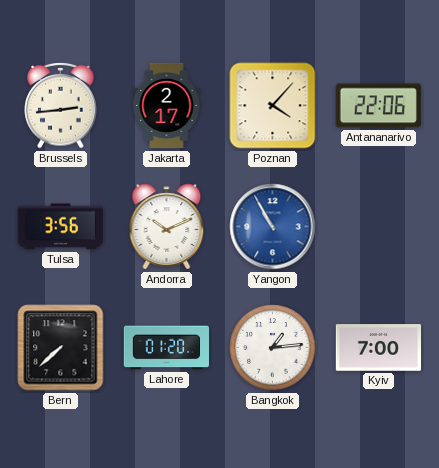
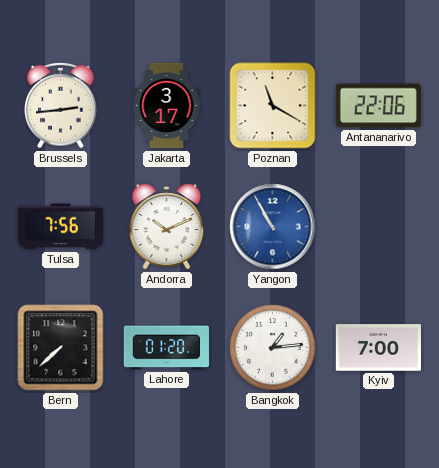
Jakarta: 2:17 -> 3:17
Poznan: 4:07 -> 11:20
Tulsa: 3:56 -> 7:56
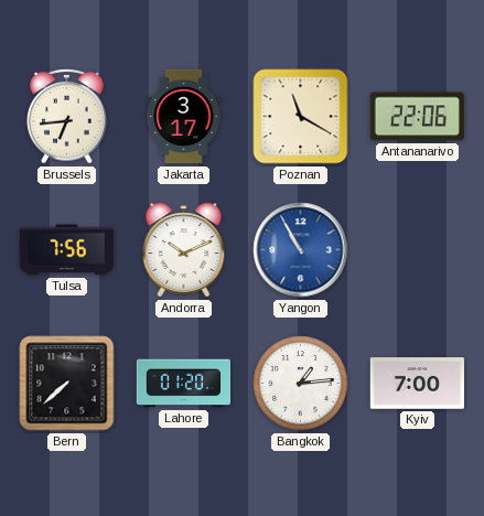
Brussels: 2:44 -> 6:44
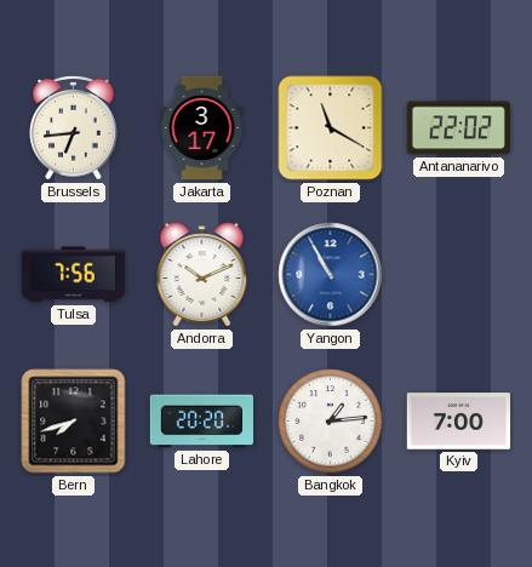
Antananarivo: 22:06 -> 22:02
Bern: 7:38 -> 7:42
Lahore: 01:20 -> 20:20
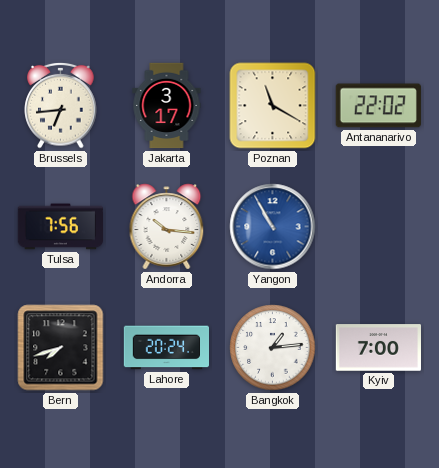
Andorra: 10:11 -> 10:16
Lahore: 20:20 -> 20:24
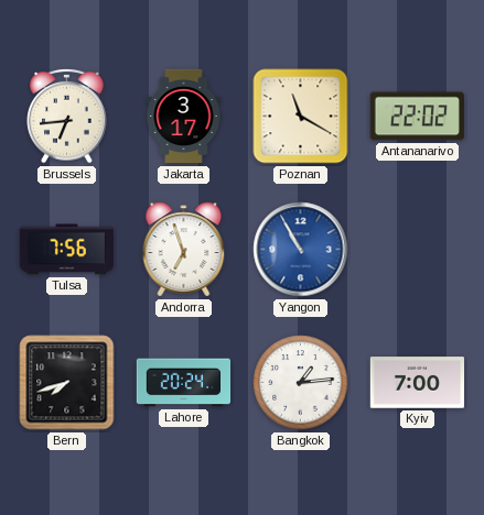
Andorra: 10:16 -> 6:57
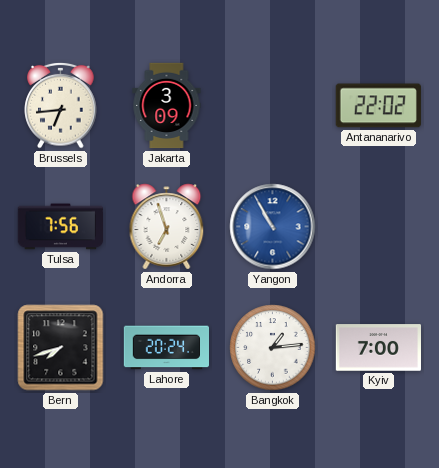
Jakarta: 3:17 -> 3:09
Poznan: 11:20 -> none
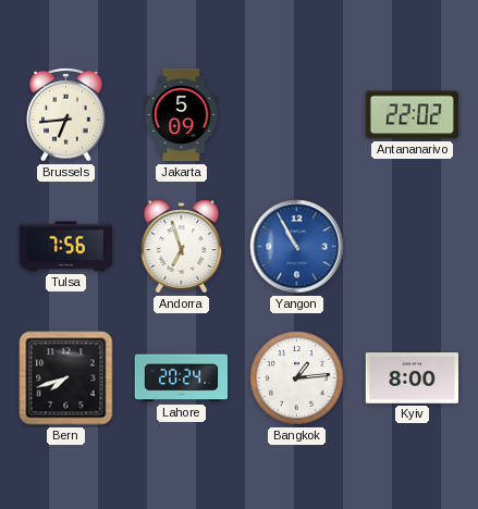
Jakarta: 3:09 -> 5:09
Kyiv: 7:00 -> 8:00
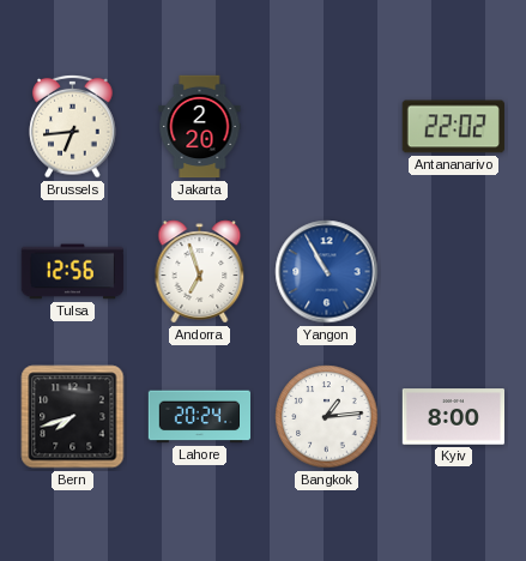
Jakarta: 5:09 -> 2:20
Tulsa: 7:56 -> 12:56
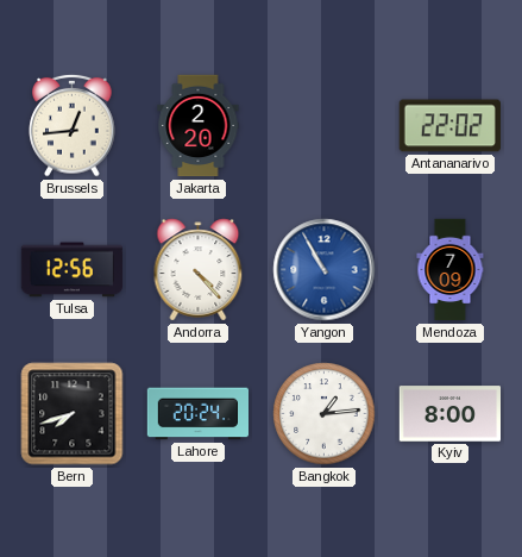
Brussels: 6:44 -> 12:44
Andorra: 6:57 -> 4:23
Mendoza: none -> 7:09
